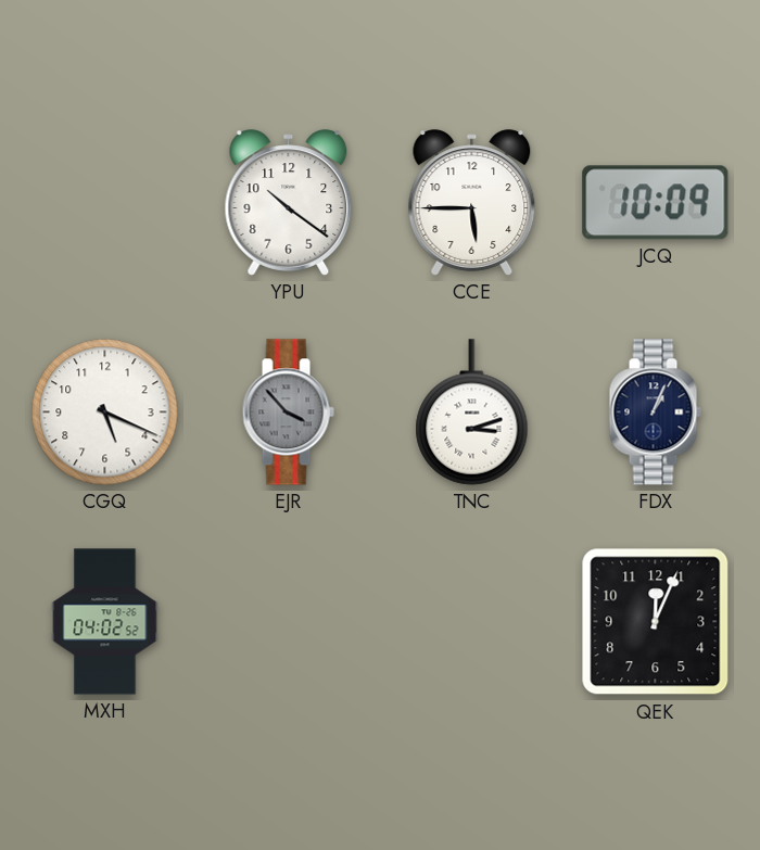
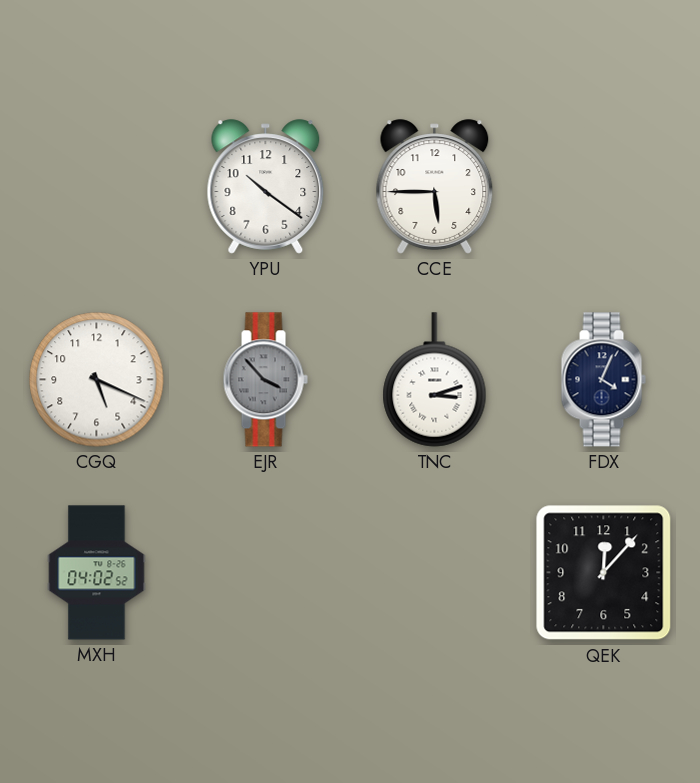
JCQ: 10:09 -> none
FDX: 1:04 -> 4:04
QEK: 12:04 -> 12:07
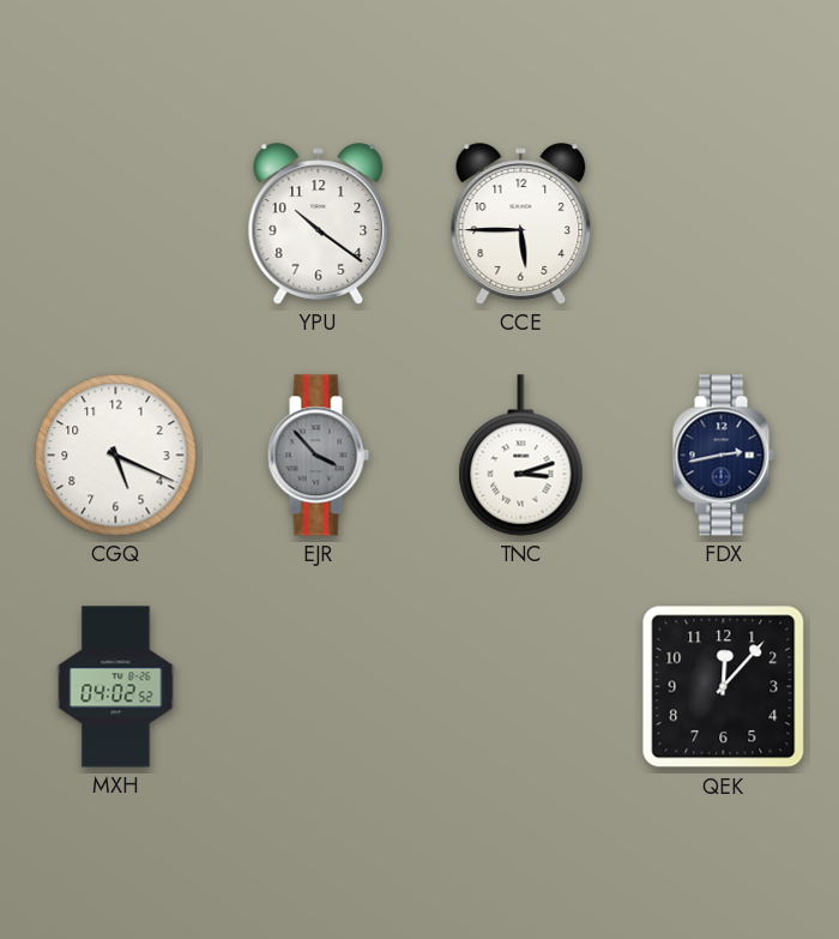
FDX: 4:04 -> 2:43
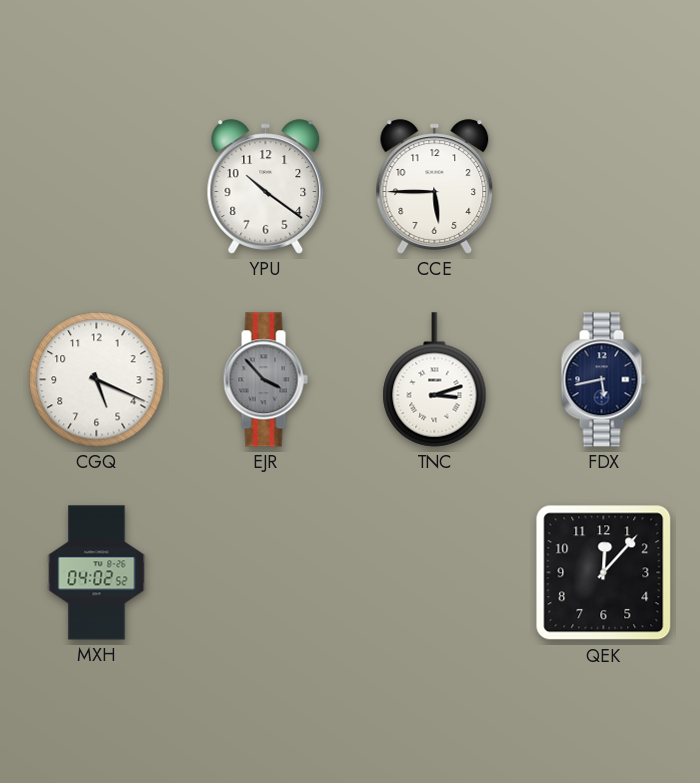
FDX: 2:43 -> 5:43
